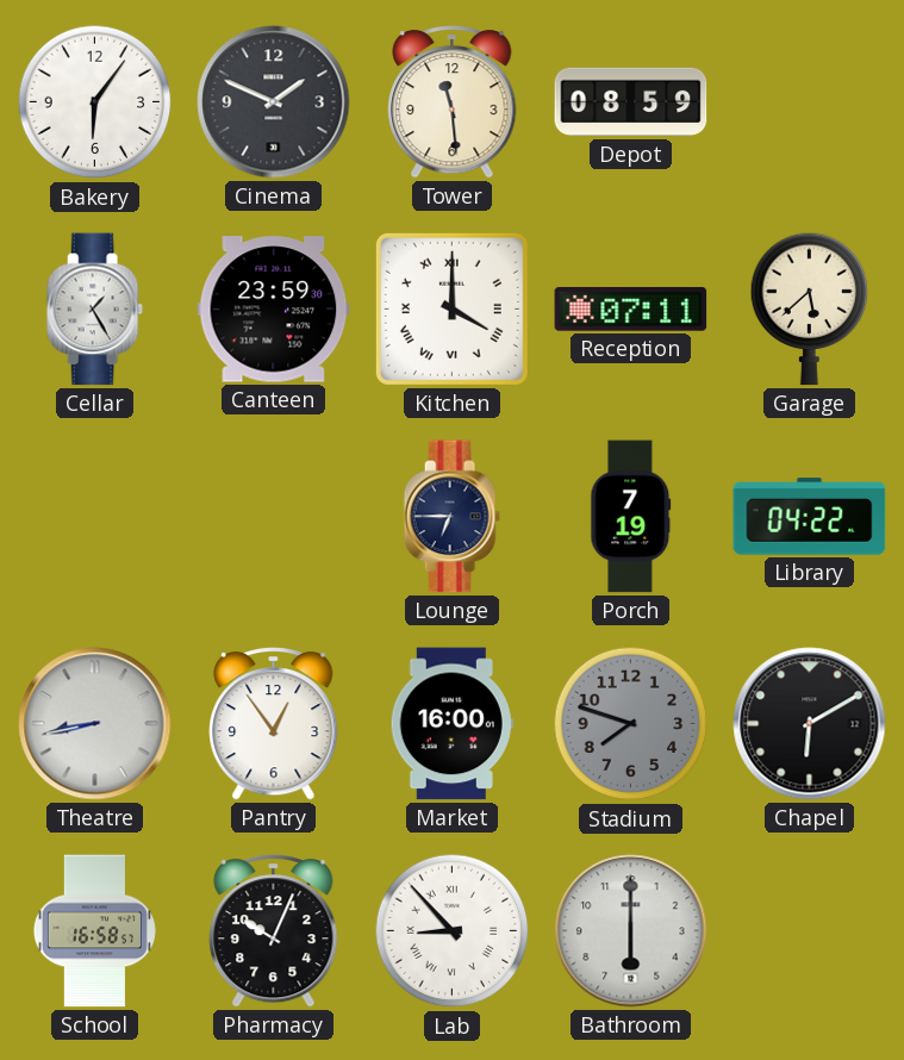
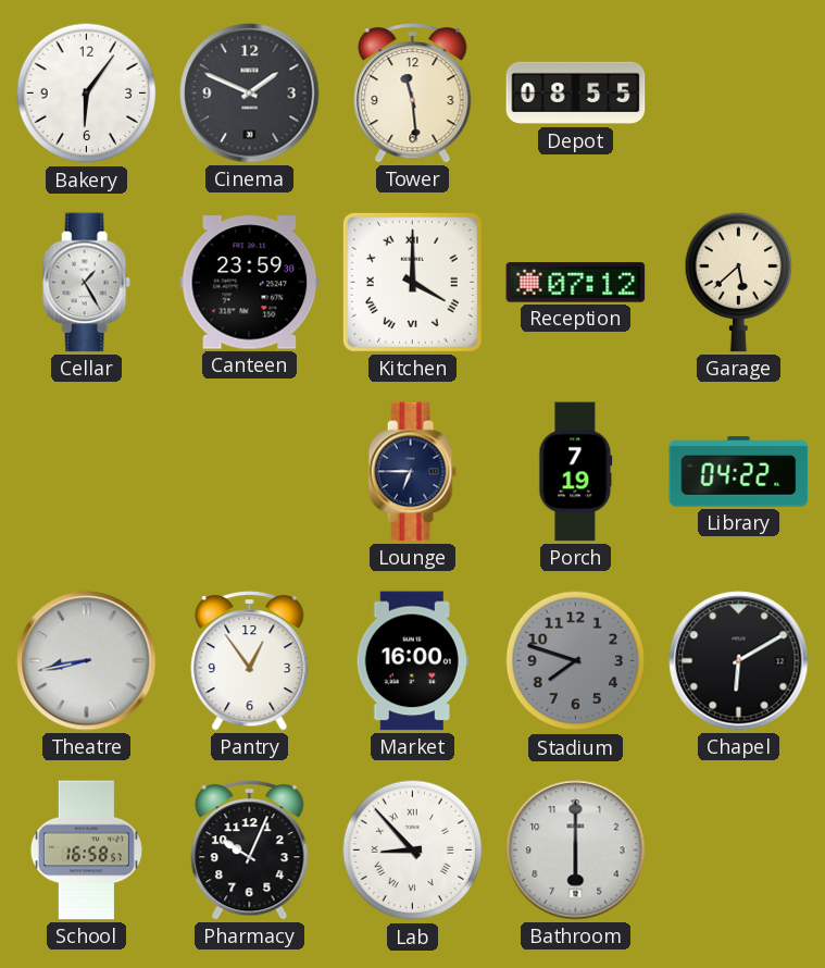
Depot: 08:59 -> 08:55
Reception: 07:11 -> 07:12
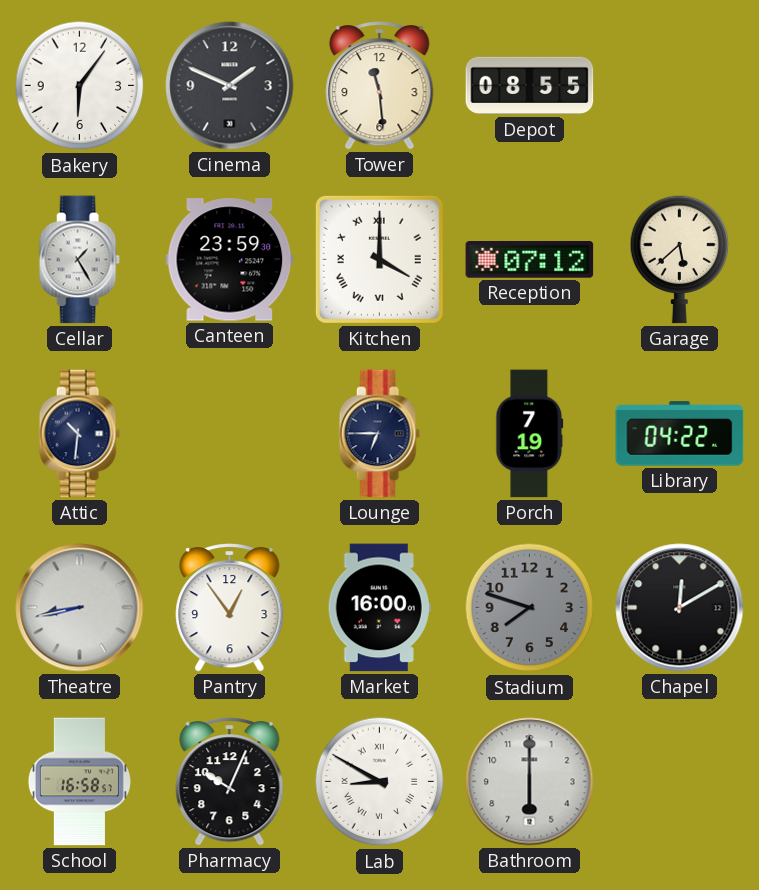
Attic: none -> 10:31
Chapel: 6:10 -> 12:10
Lab: 8:53 -> 8:50
